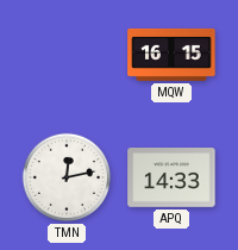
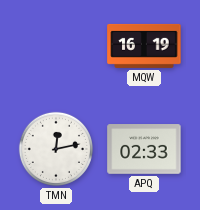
MQW: 16:15 -> 16:19
APQ: 14:33 -> 02:33
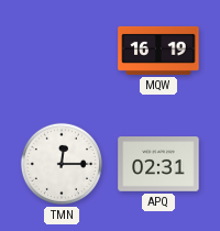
TMN: 12:13 -> 12:15
APQ: 02:33 -> 02:31
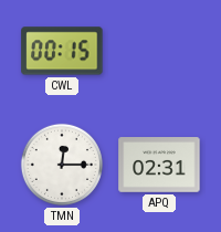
CWL: none -> 00:15
MQW: 16:19 -> none
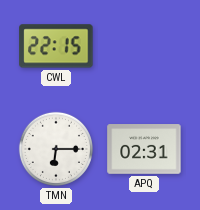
CWL: 00:15 -> 22:15
TMN: 12:15 -> 6:15
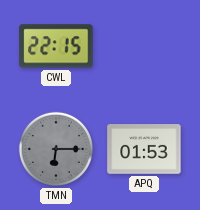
TMN dial: white -> grey
APQ: 02:31 -> 01:53
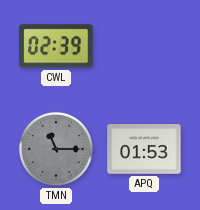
CWL: 22:15 -> 02:39
TMN: 6:15 -> 11:15
